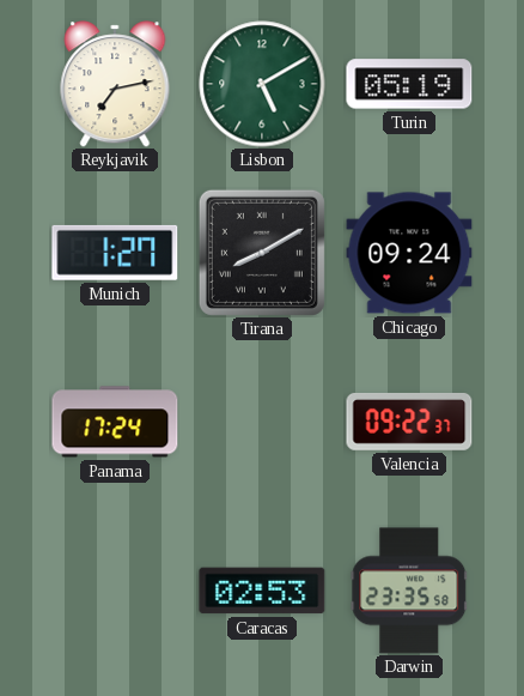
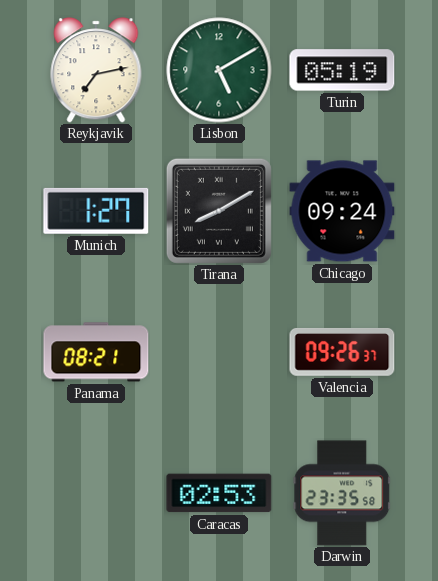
Panama: 17:24 -> 08:21
Valencia: 09:22 -> 09:26
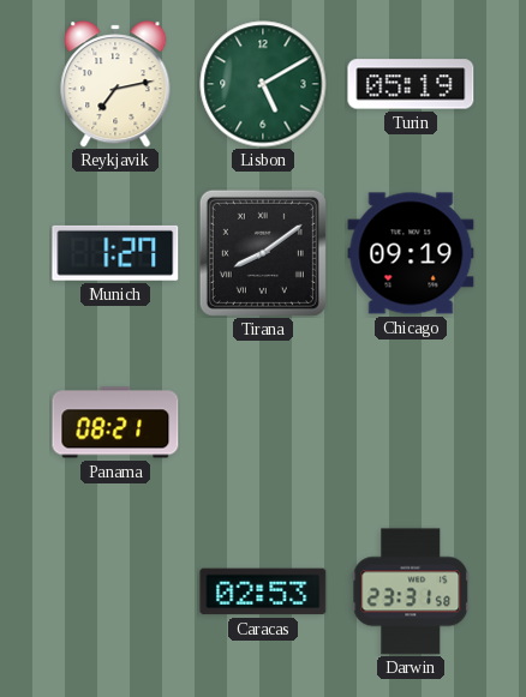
Tirana: 8:10 -> 8:09
Chicago: 09:24 -> 09:19
Valencia: 09:26 -> none
Darwin: 23:35 -> 23:31
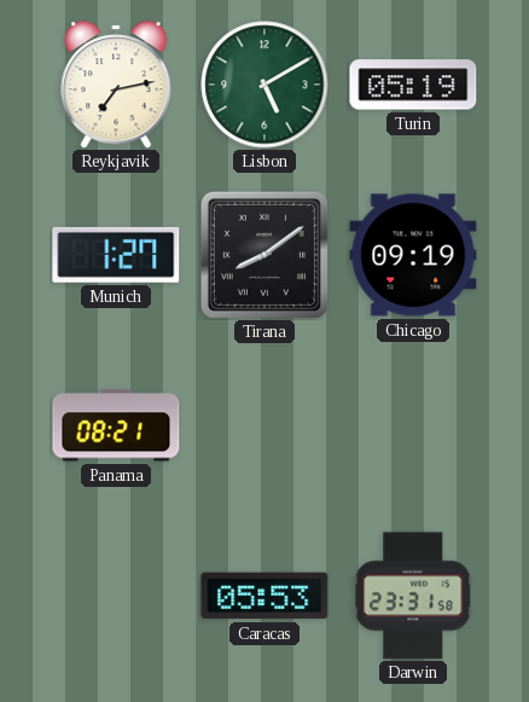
Caracas: 02:53 -> 05:53
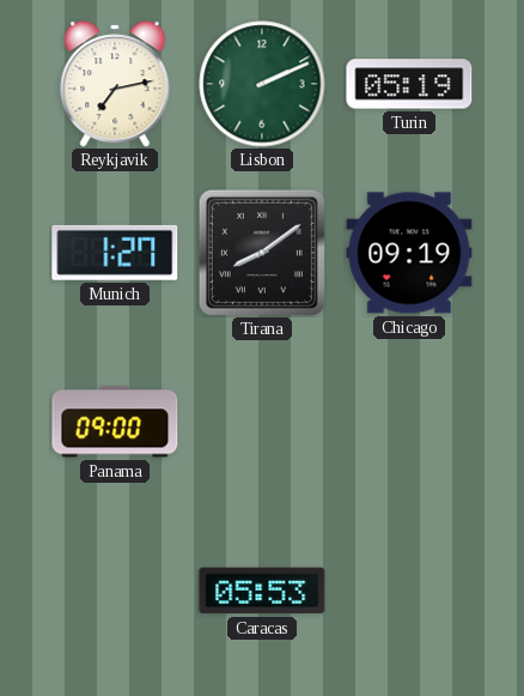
Lisbon: 5:10 -> 2:11
Panama: 08:21 -> 09:00
Darwin: 23:31 -> none
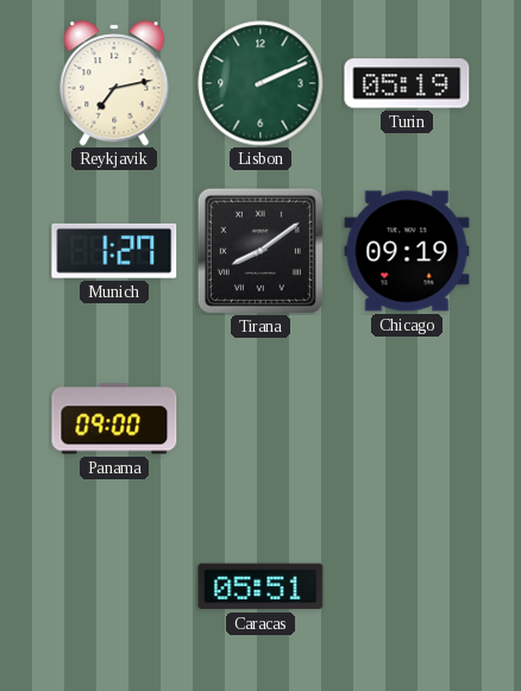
Caracas: 05:53 -> 05:51
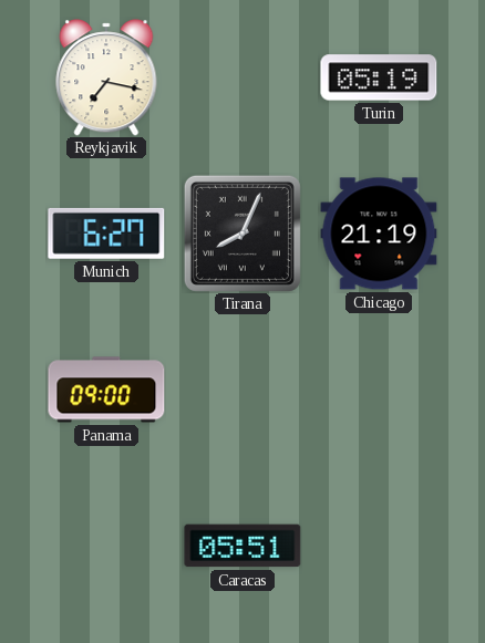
Reykjavik: 7:13 -> 7:17
Lisbon: 2:11 -> none
Munich: 1:27 -> 6:27
Tirana: 8:09 -> 8:04
Chicago: 09:19 -> 21:19
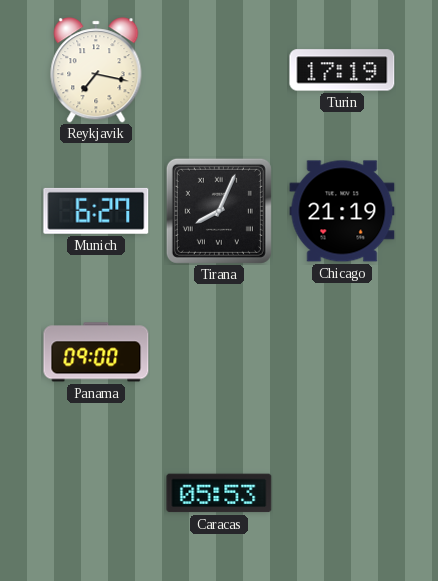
Turin: 05:19 -> 17:19
Caracas: 05:51 -> 05:53
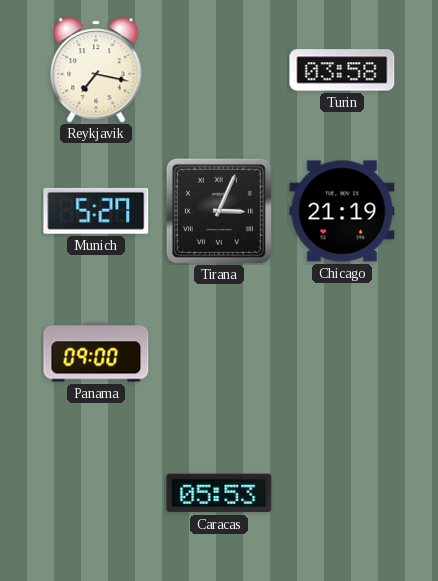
Turin: 17:19 -> 03:58
Munich: 6:27 -> 5:27
Tirana: 8:04 -> 3:04
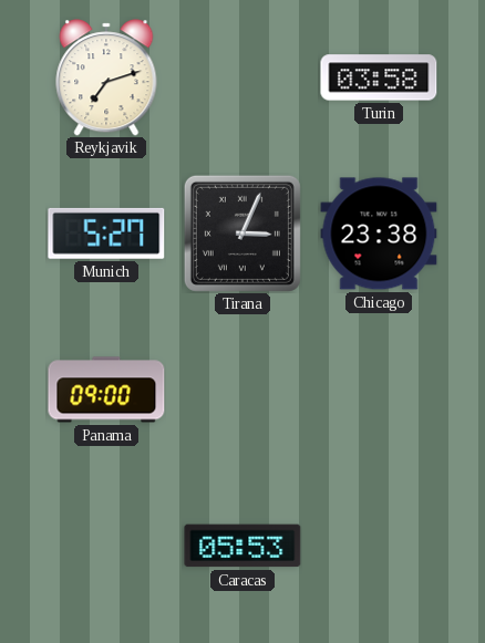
Reykjavik: 7:17 -> 7:12
Chicago: 21:19 -> 23:38
